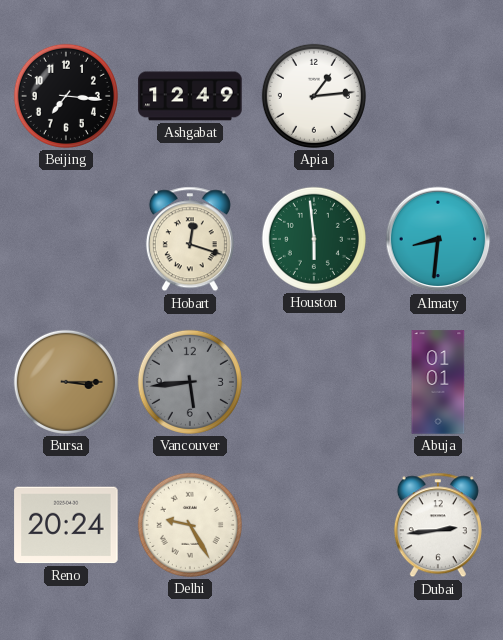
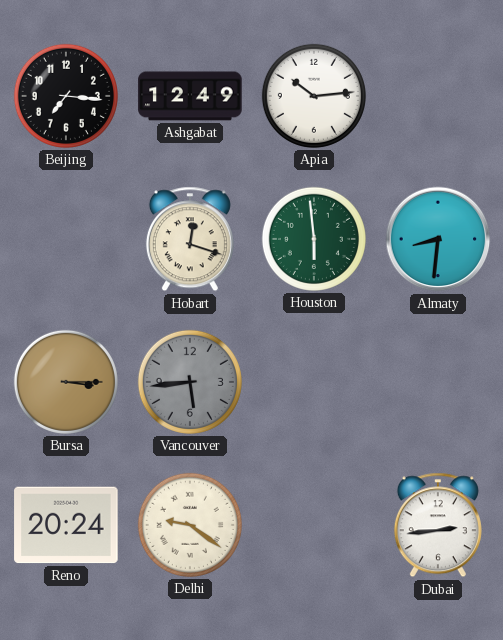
Apia: 1:14 -> 10:14
Abuja: 01:01 -> none
Delhi: 9:25 -> 9:21
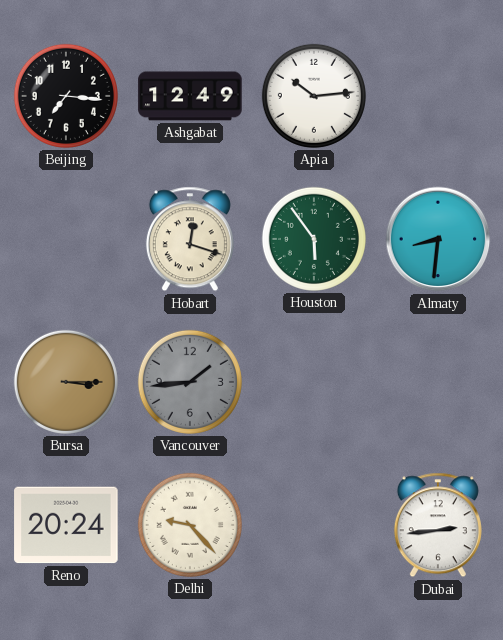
Houston: 5:59 -> 5:54
Vancouver: 5:44 -> 1:44
Delhi: 9:21 -> 9:23
